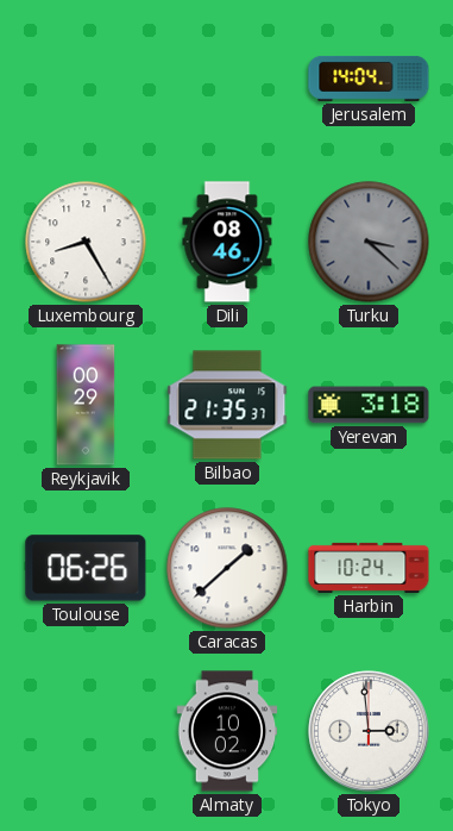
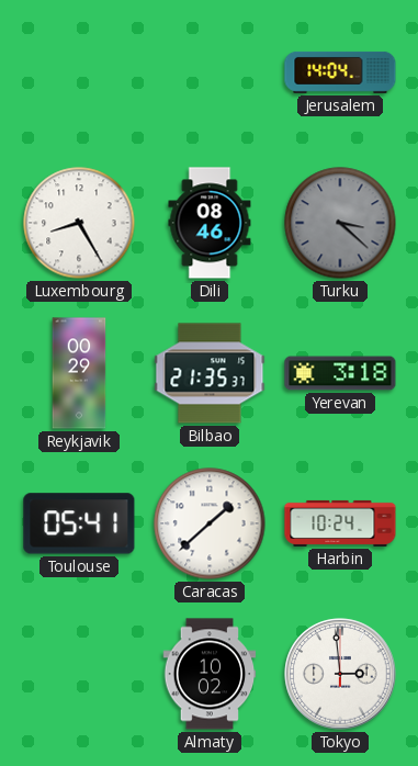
Toulouse: 06:26 -> 05:41
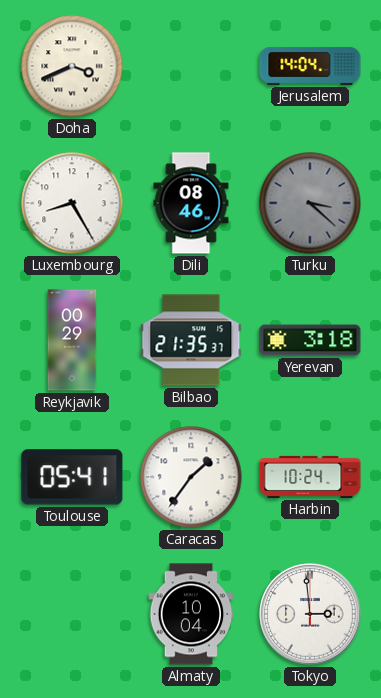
Doha: none -> 3:41
Caracas: 1:38 -> 1:36
Almaty: 10:02 -> 10:04
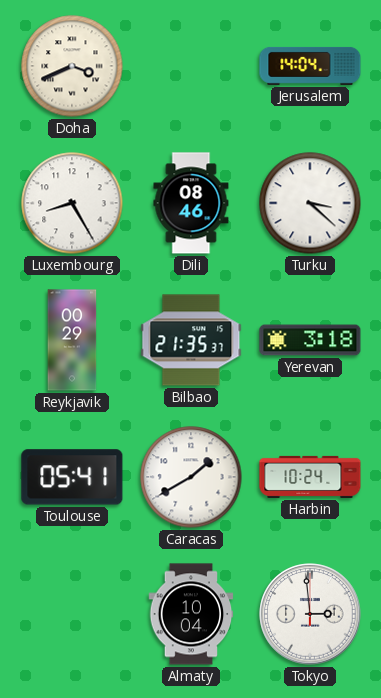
Turku dial: grey -> white
Caracas: 1:36 -> 1:40
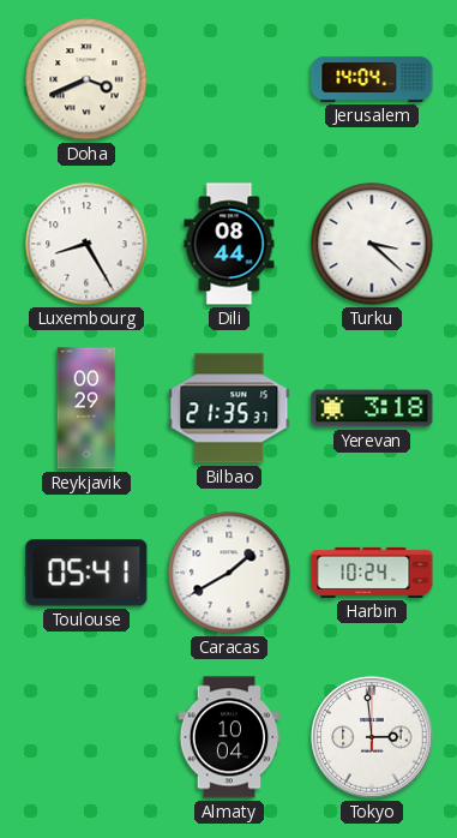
Dili: 08:46 -> 08:44
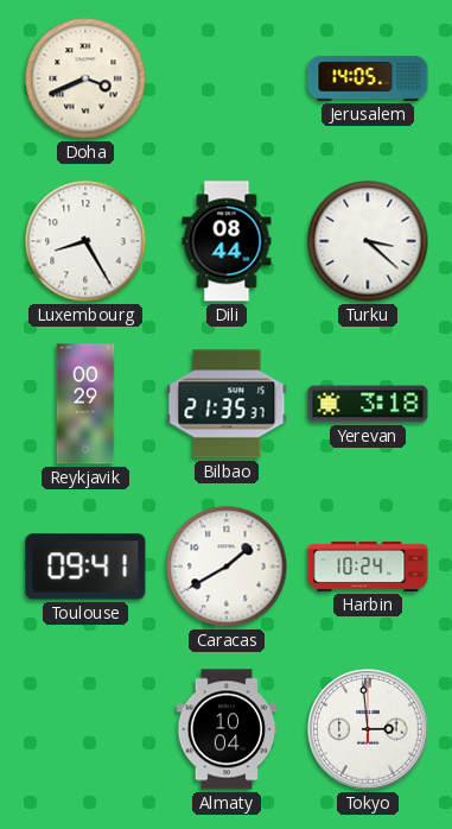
Jerusalem: 14:04 -> 14:05
Toulouse: 05:41 -> 09:41
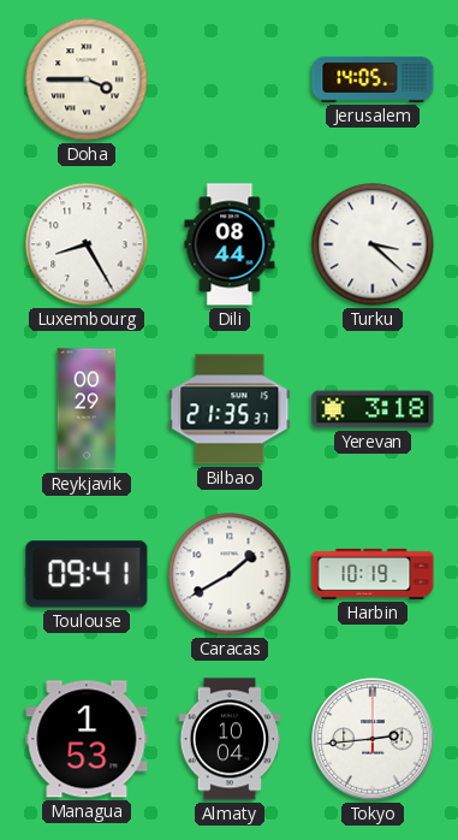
Doha: 3:41 -> 3:45
Harbin: 10:24 -> 10:19
Managua: none -> 1:53
Tokyo: 2:59 -> 2:44
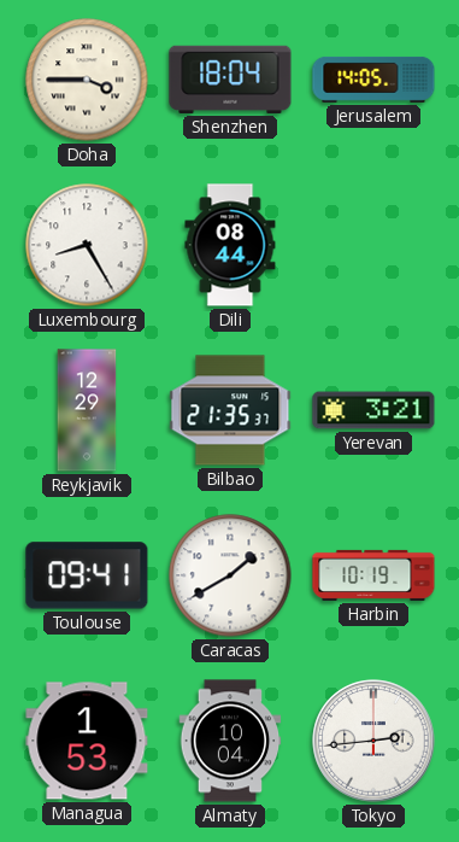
Shenzhen: none -> 18:04
Turku: 3:22 -> none
Reykjavik: 00:29 -> 12:29
Yerevan: 3:18 -> 3:21
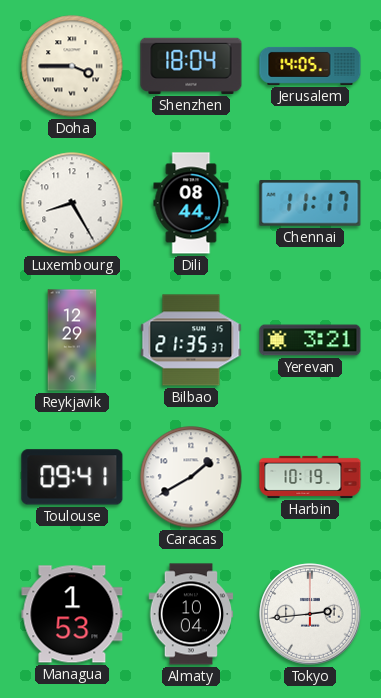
Chennai: none -> 11:17
